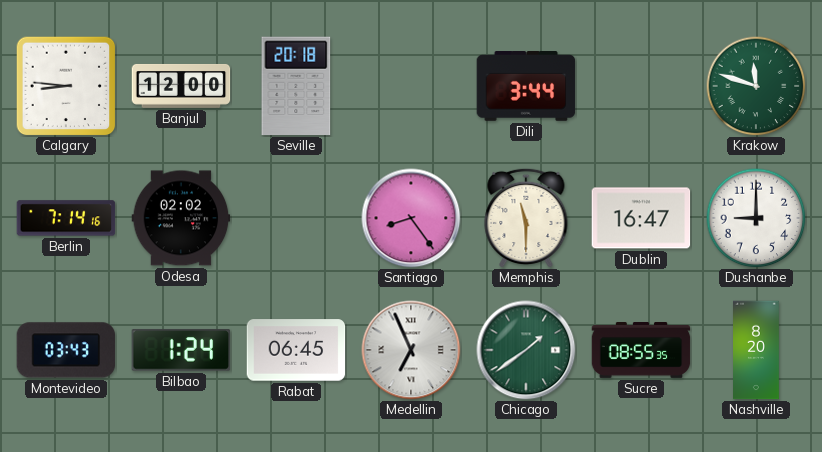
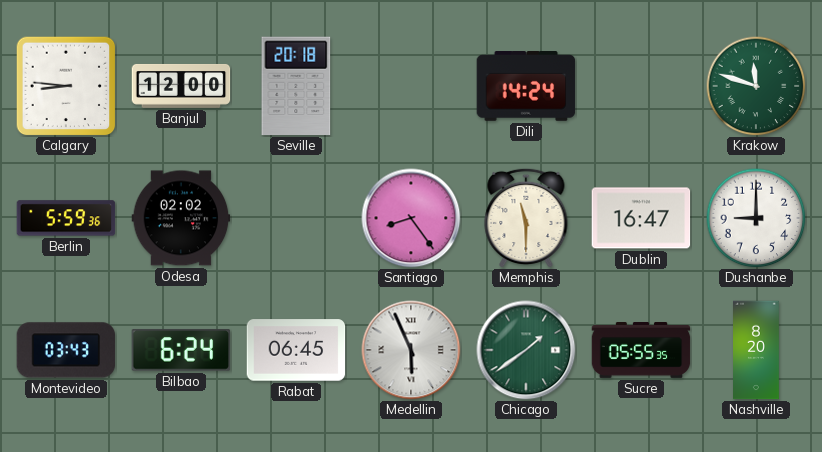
Dili: 3:44 -> 14:24
Berlin: 7:14 -> 5:59
Bilbao: 1:24 -> 6:24
Medellin: 6:56 -> 5:56
Sucre: 08:55 -> 05:55
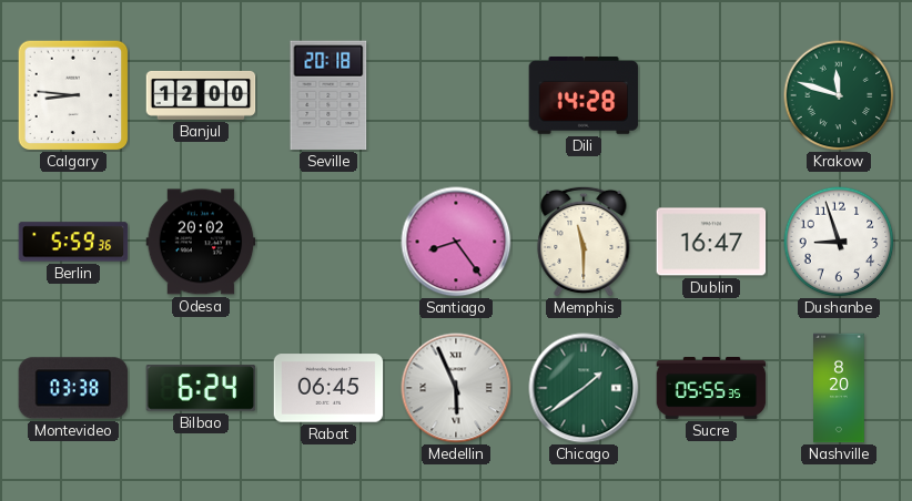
Dili: 14:24 -> 14:28
Odesa: 02:02 -> 20:02
Dushanbe: 9:00 -> 8:57
Montevideo: 03:43 -> 03:38
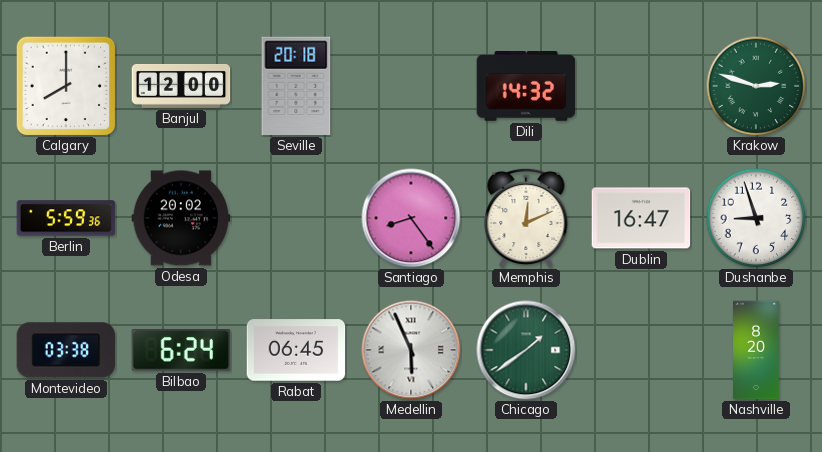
Calgary: 8:46 -> 8:00
Dili: 14:28 -> 14:32
Krakow: 11:48 -> 2:48
Memphis: 11:30 -> 12:11
Sucre: 05:55 -> none
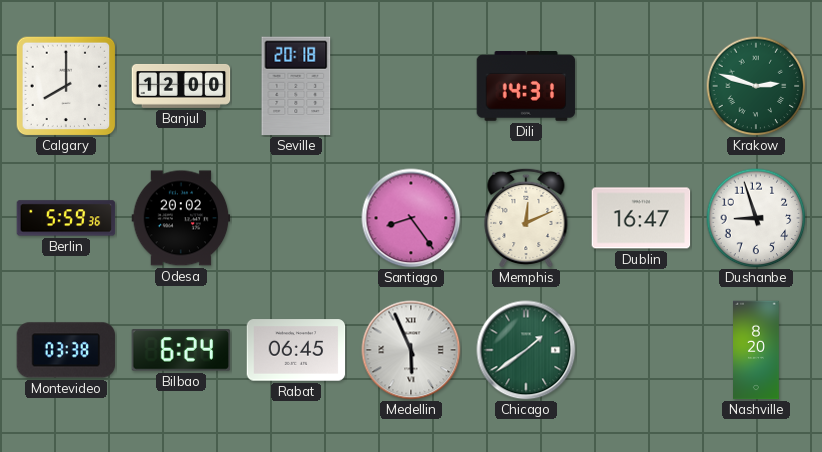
Dili: 14:32 -> 14:31
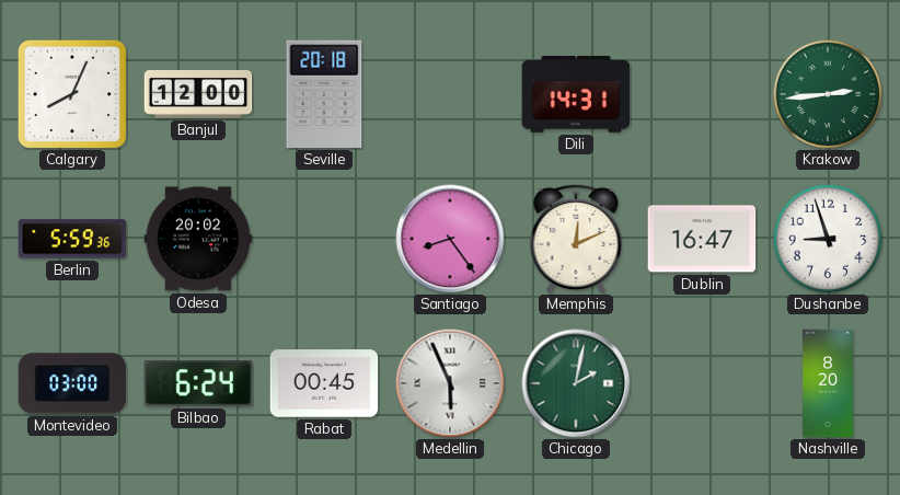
Calgary: 8:00 -> 8:04
Krakow: 2:48 -> 2:44
Montevideo: 03:38 -> 03:00
Rabat: 06:45 -> 00:45
Chicago: 1:39 -> 2:02
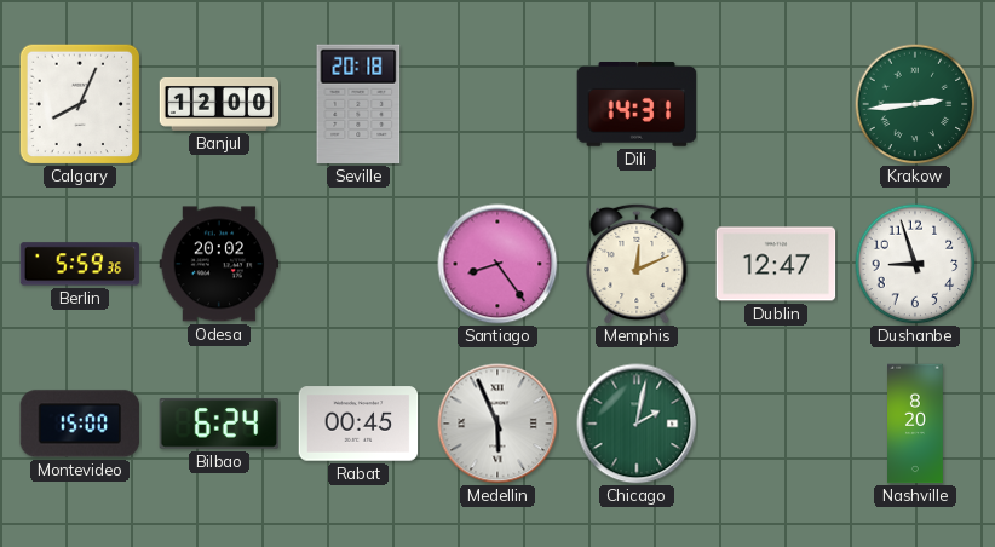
Dublin: 16:47 -> 12:47
Montevideo: 03:00 -> 15:00
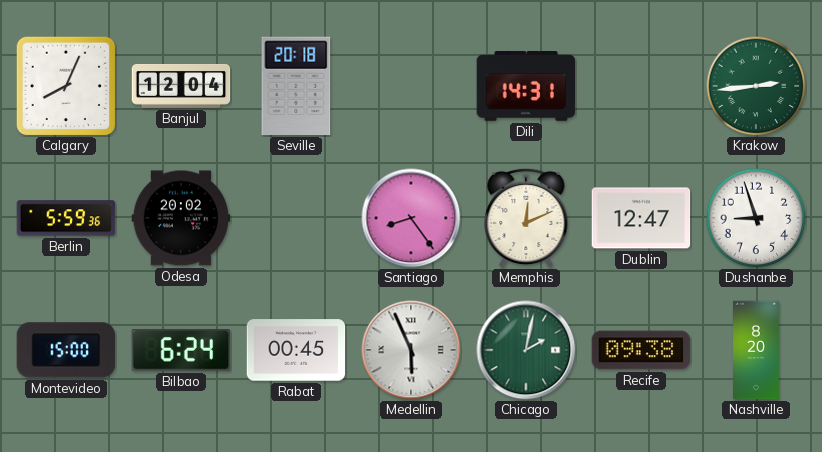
Banjul: 12:00 -> 12:04
Recife: none -> 09:38
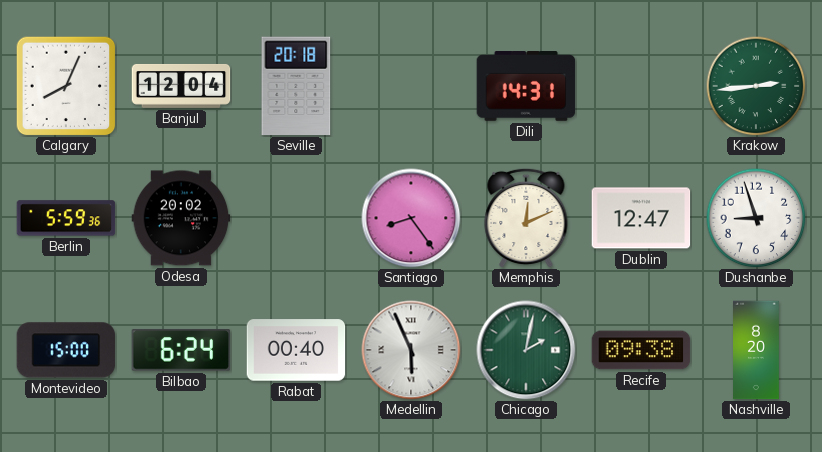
Rabat: 00:45 -> 00:40
